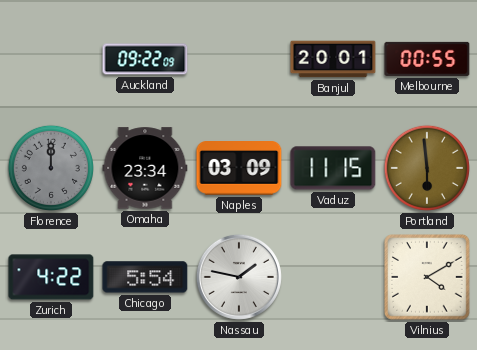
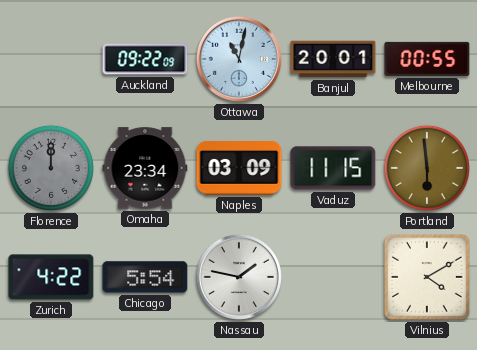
Ottawa: none -> 11:02
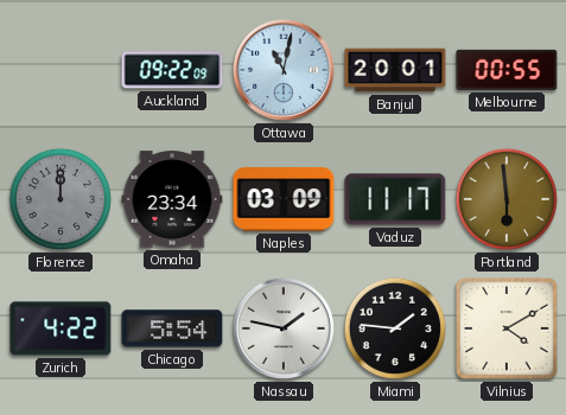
Vaduz: 11:15 -> 11:17
Miami: none -> 1:46
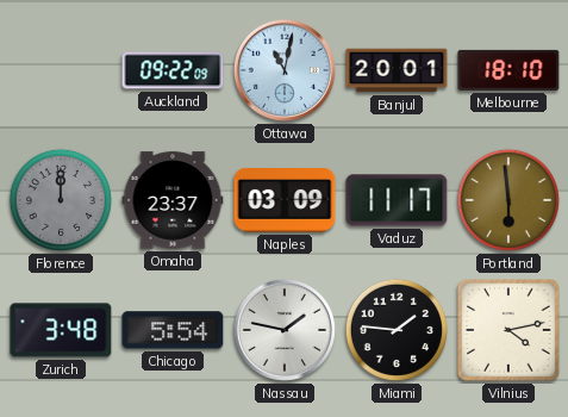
Melbourne: 00:55 -> 18:10
Omaha: 23:34 -> 23:37
Zurich: 4:22 -> 3:48
Vilnius: 4:10 -> 4:13
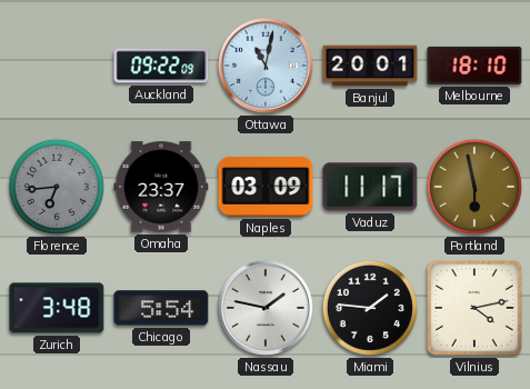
Florence: 12:00 -> 6:44
Portland: 5:59 -> 5:58
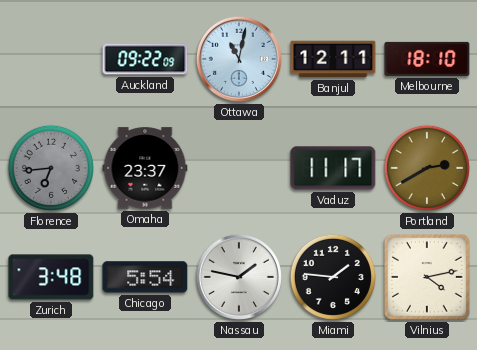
Banjul: 20:01 -> 12:11
Naples: 03:09 -> none
Portland: 5:58 -> 2:40
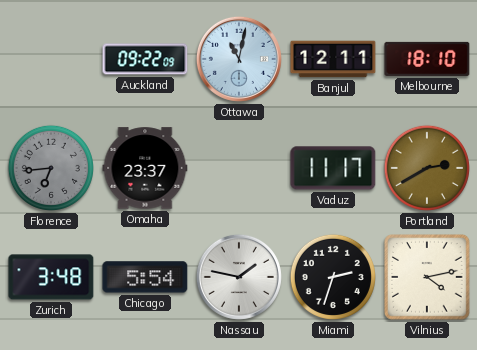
Miami: 1:46 -> 2:33
